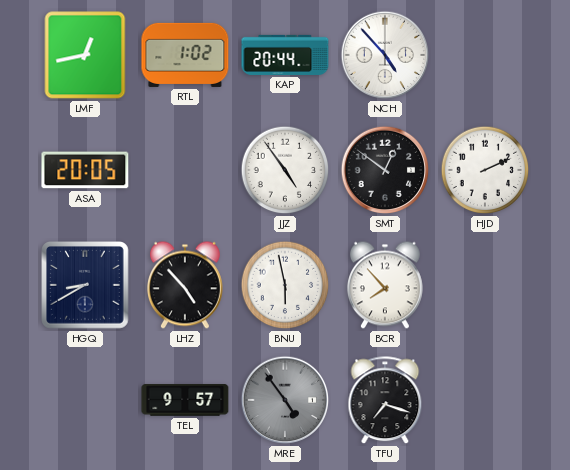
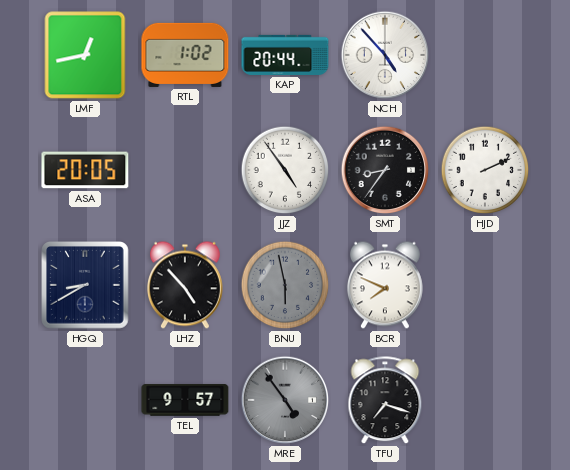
SMT: 12:51 -> 8:36
BNU dial: white -> grey
BCR: 7:53 -> 7:49
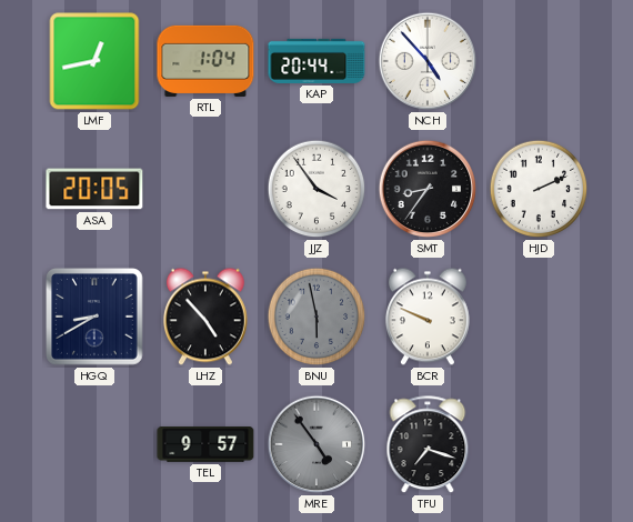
RTL: 1:02 -> 1:04
JJZ: 4:54 -> 3:54
BCR: 7:49 -> 9:49
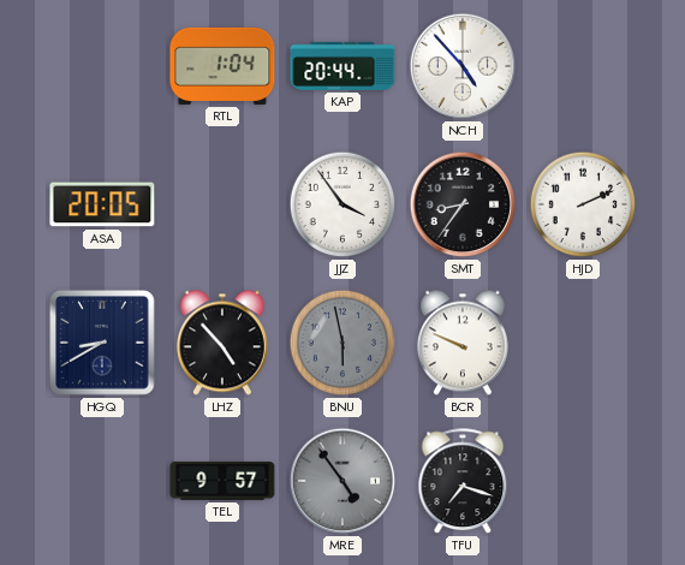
LMF: 12:43 -> none
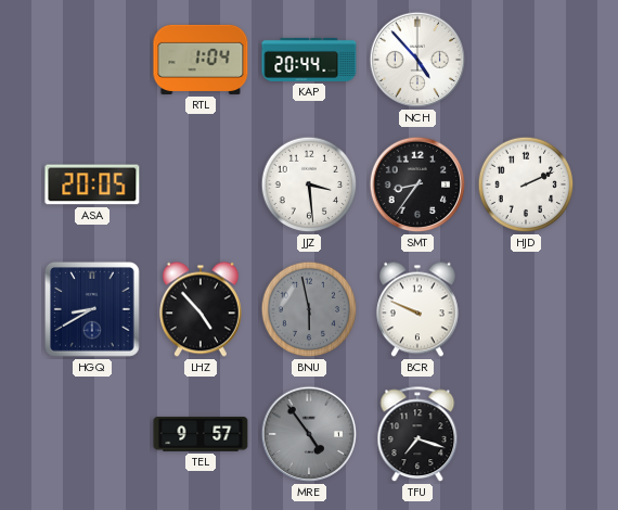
JJZ: 3:54 -> 3:29
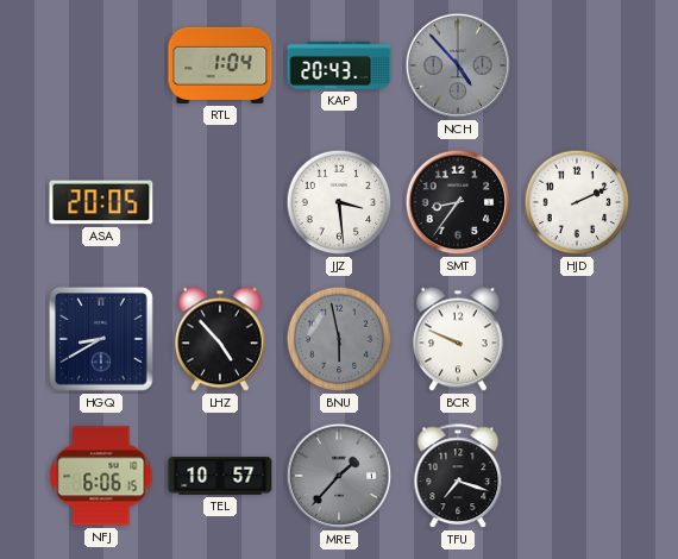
KAP: 20:44 -> 20:43
NCH dial: white -> grey
NFJ: none -> 6:06
TEL: 9:57 -> 10:57
MRE: 4:54 -> 1:37
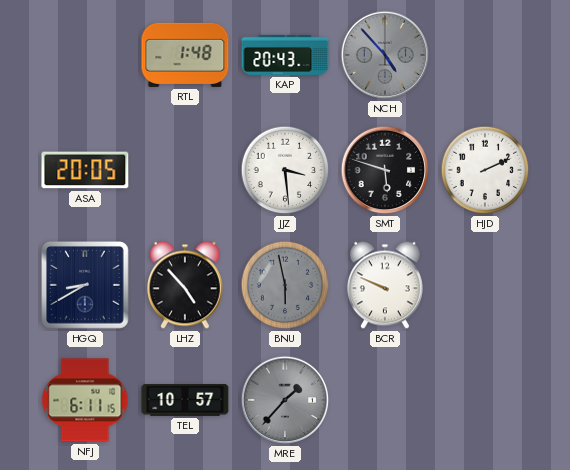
RTL: 1:04 -> 1:48
SMT: 8:36 -> 5:48
NFJ: 6:06 -> 6:11
TFU: 7:18 -> none
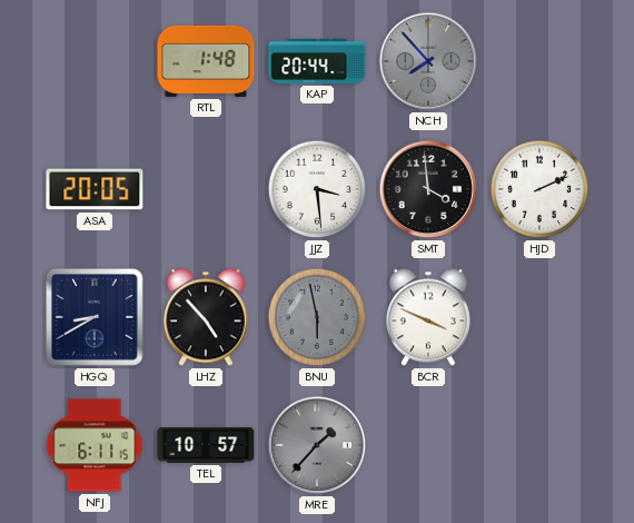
KAP: 20:43 -> 20:44
NCH: 4:53 -> 7:53
SMT: 5:48 -> 3:59
BCR: 9:49 -> 3:49
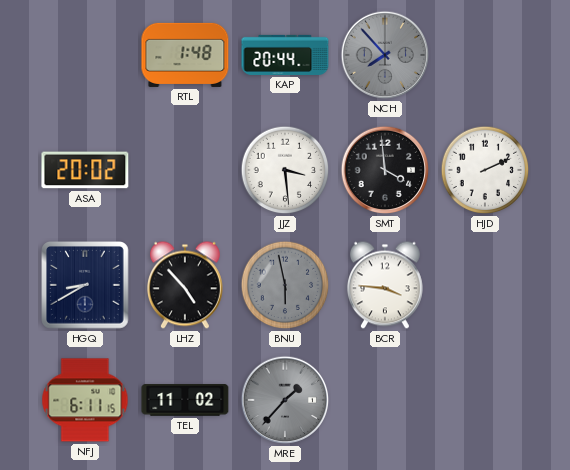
ASA: 20:05 -> 20:02
BCR: 3:49 -> 3:46
TEL: 10:57 -> 11:02
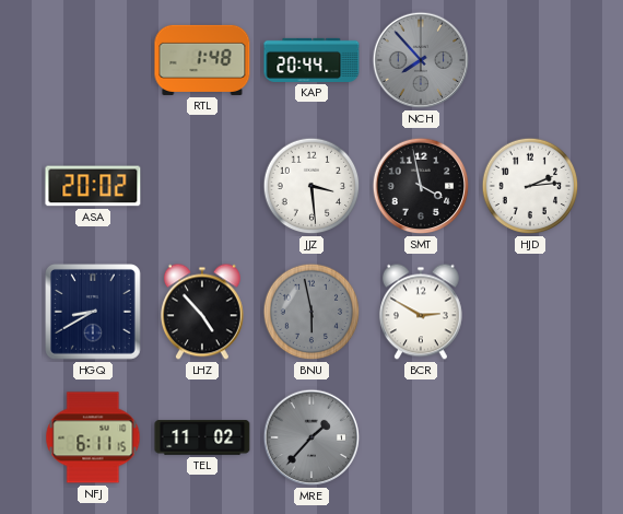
SMT: 3:59 -> 3:58
HJD: 2:11 -> 2:14
BCR: 3:46 -> 2:50
